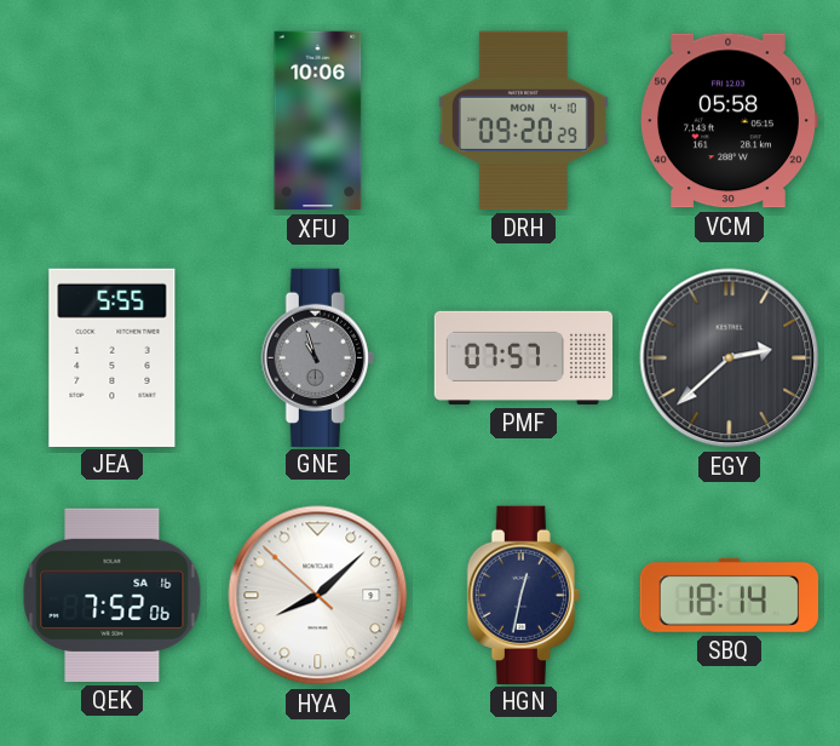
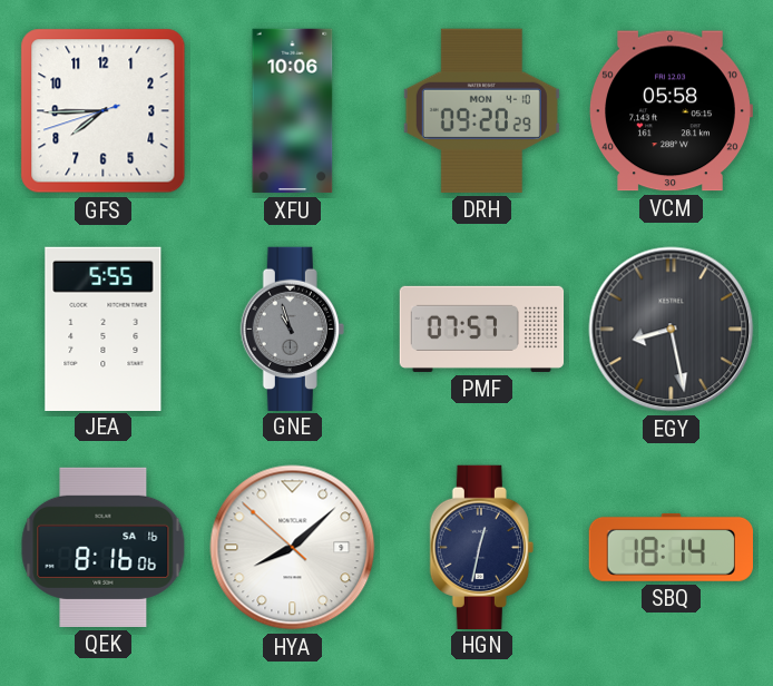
GFS: none -> 7:44
EGY: 2:38 -> 8:28
QEK: 7:52 -> 8:16
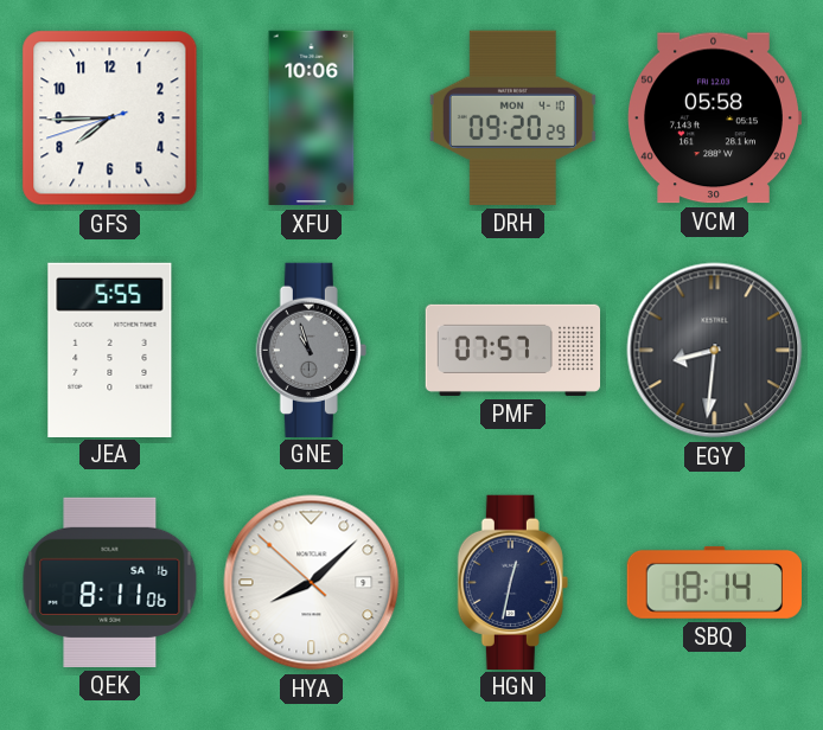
EGY: 8:28 -> 8:31
QEK: 8:16 -> 8:11
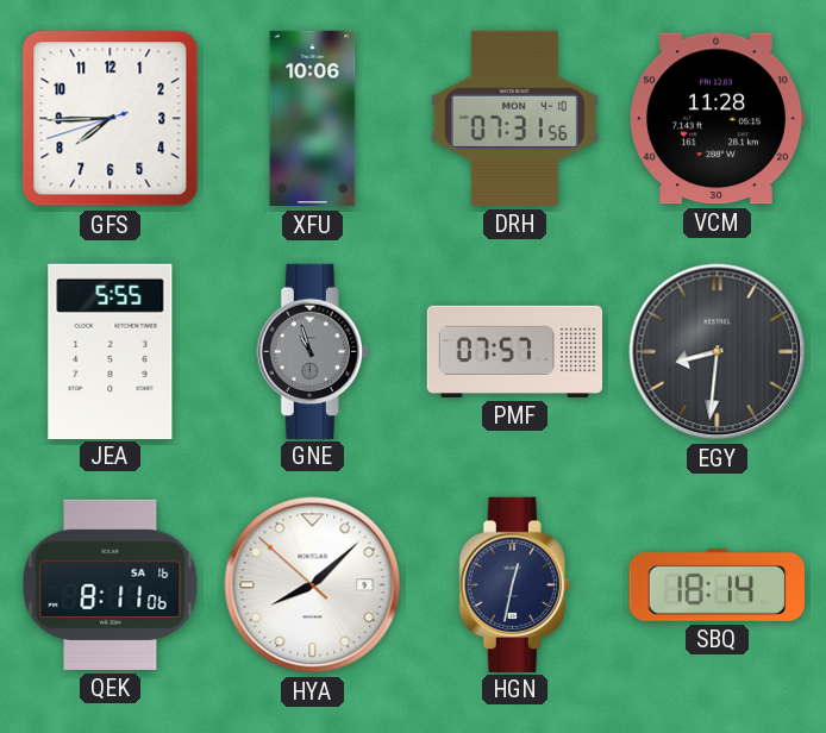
DRH: 09:20 -> 07:31
VCM: 05:58 -> 11:28
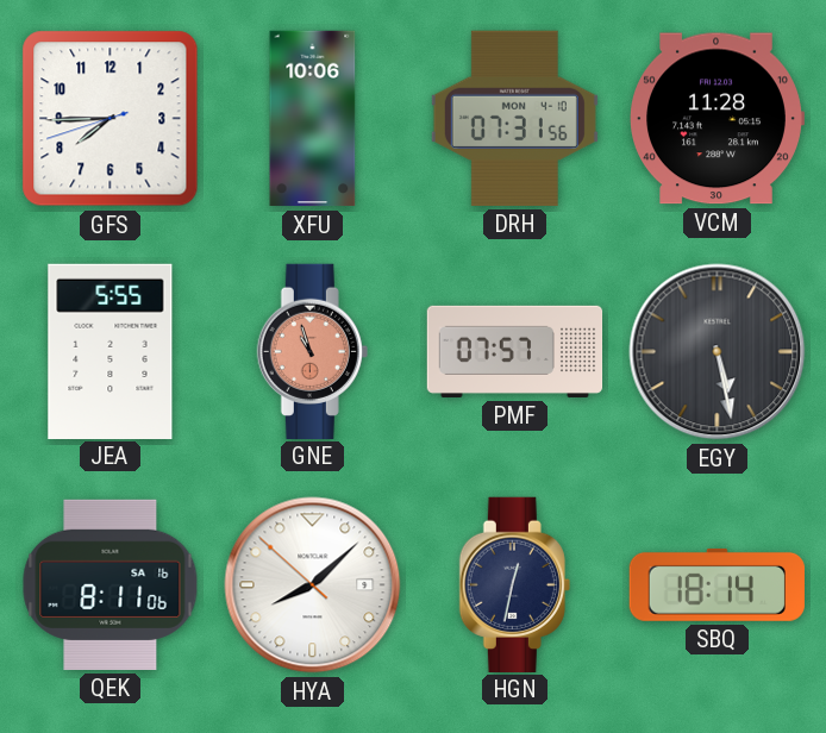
GNE dial: grey -> salmon
EGY: 8:31 -> 5:28
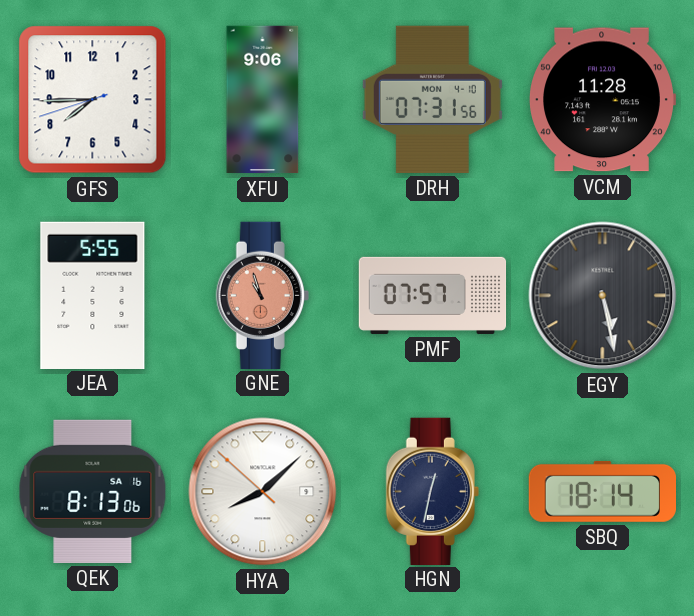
XFU: 10:06 -> 9:06
QEK: 8:11 -> 8:13
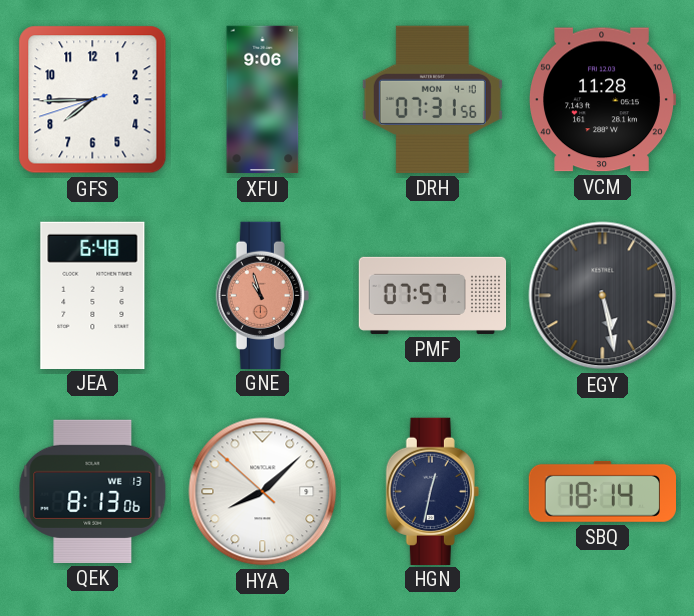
JEA: 5:55 -> 6:48
QEK date: SA 16 -> WE 13
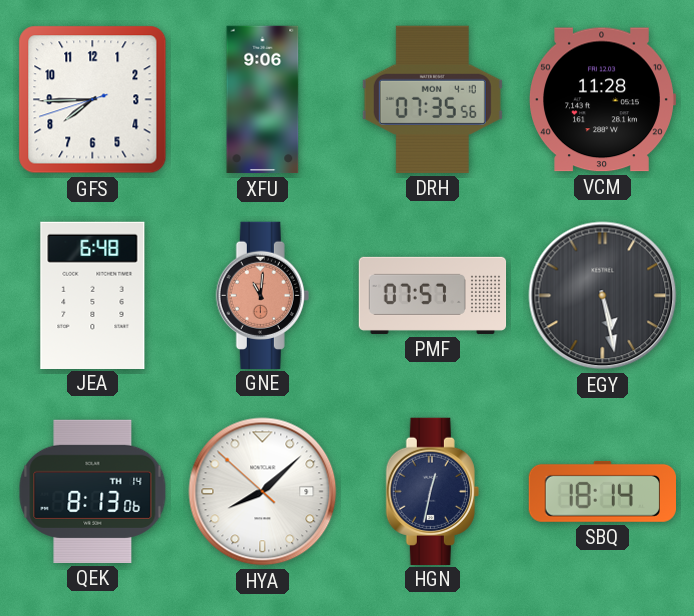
DRH: 07:31 -> 07:35
GNE: 10:57 -> 11:01
QEK date: WE 13 -> TH 14
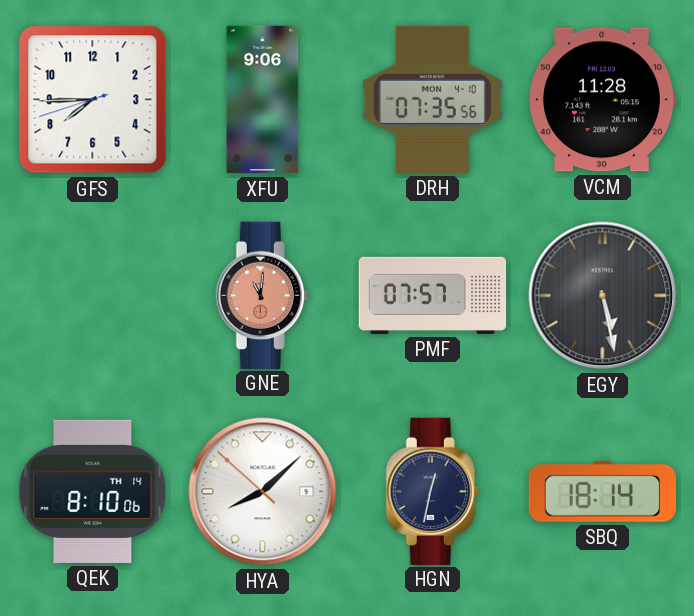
JEA: 6:48 -> none
QEK: 8:13 -> 8:10
